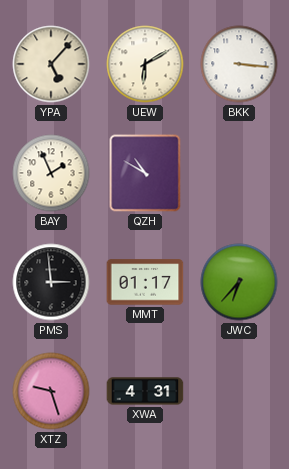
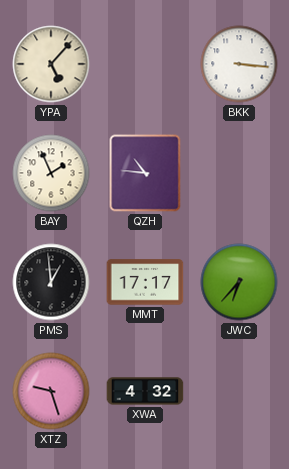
UEW: 6:10 -> none
QZH: 10:50 -> 10:46
PMS: 2:59 -> 12:59
MMT: 01:17 -> 17:17
XWA: 4:31 -> 4:32
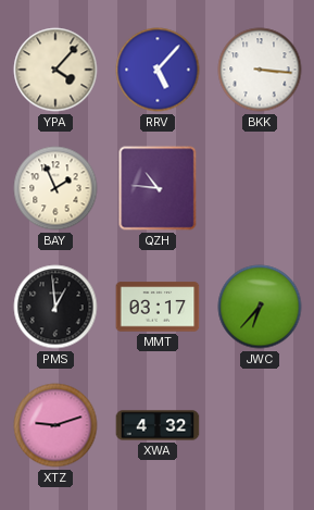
YPA: 5:07 -> 4:07
RRV: none -> 5:07
MMT: 17:17 -> 03:17
XTZ: 9:27 -> 9:12
